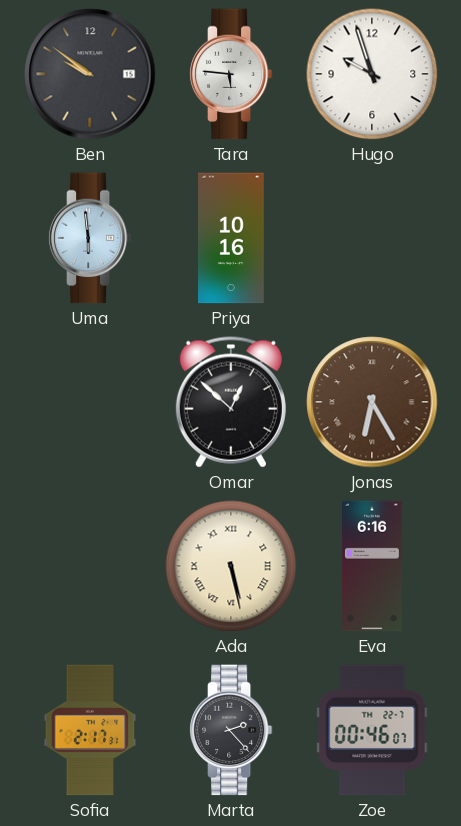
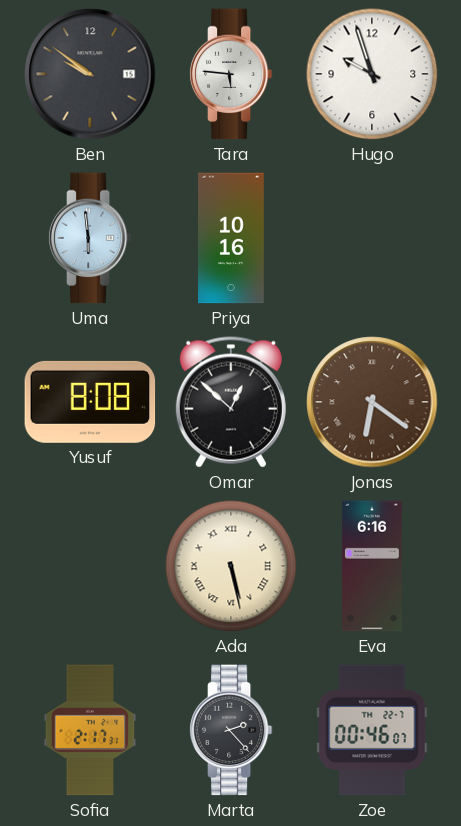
Yusuf: none -> 8:08
Jonas: 6:25 -> 6:21
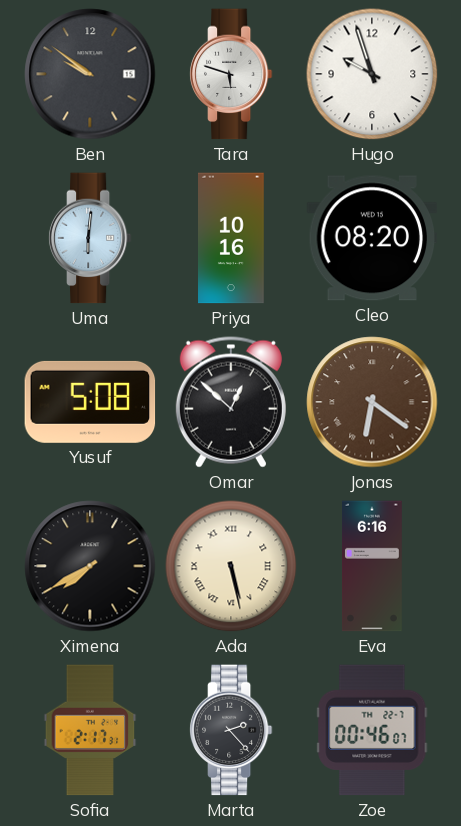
Tara: 5:46 -> 5:48
Uma: 5:59 -> 6:01
Cleo: none -> 08:20
Yusuf: 8:08 -> 5:08
Ximena: none -> 7:40
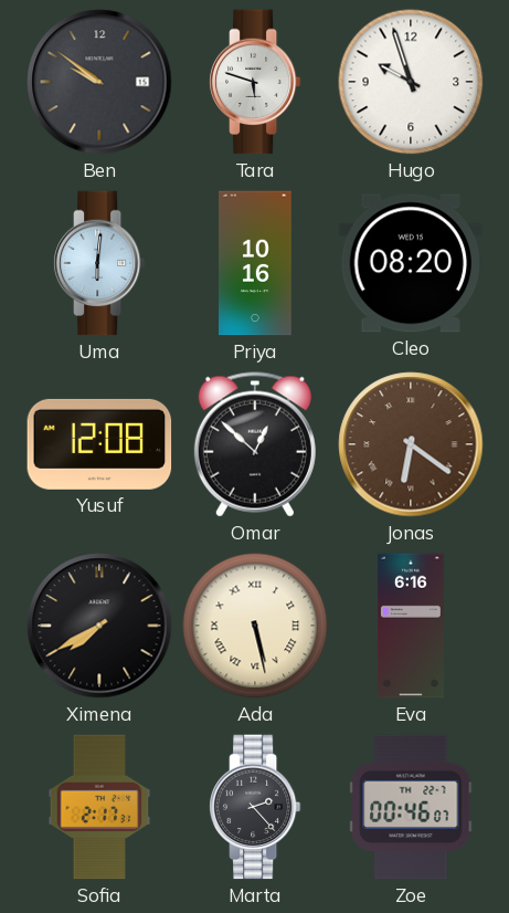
Yusuf: 5:08 -> 12:08
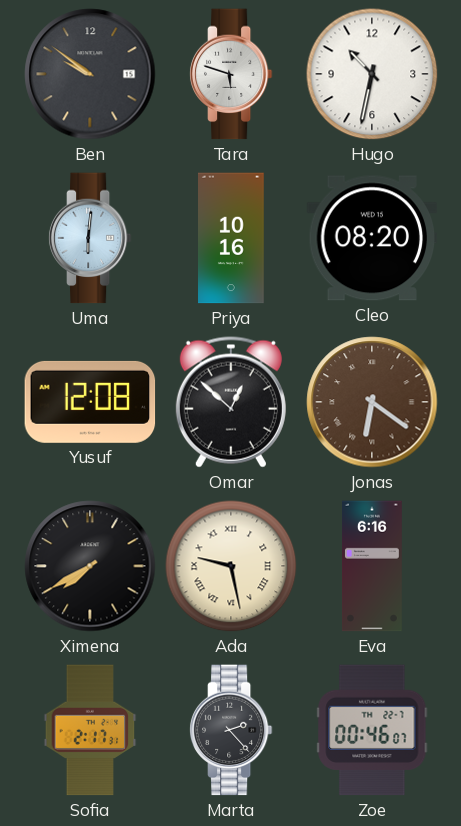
Hugo: 9:57 -> 10:32
Ada: 5:28 -> 9:28
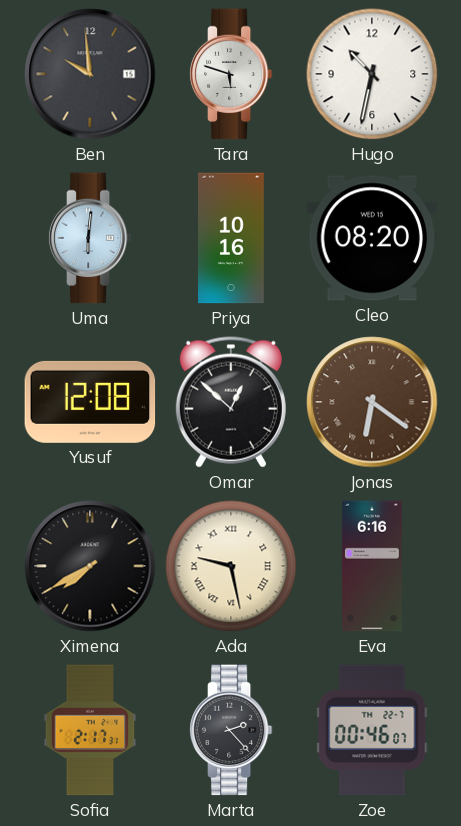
Ben: 9:51 -> 9:59
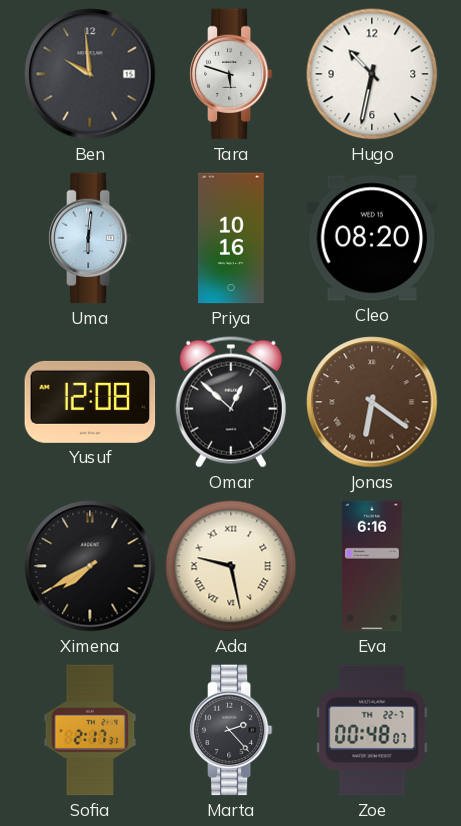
Zoe: 00:46 -> 00:48
